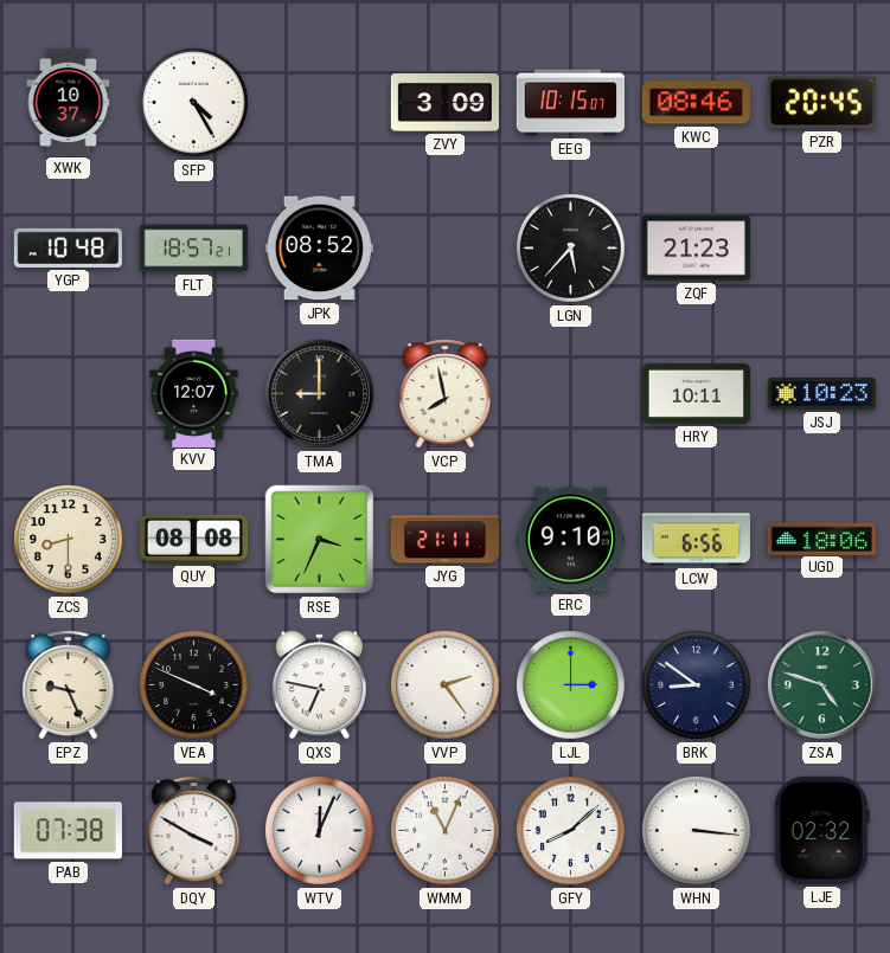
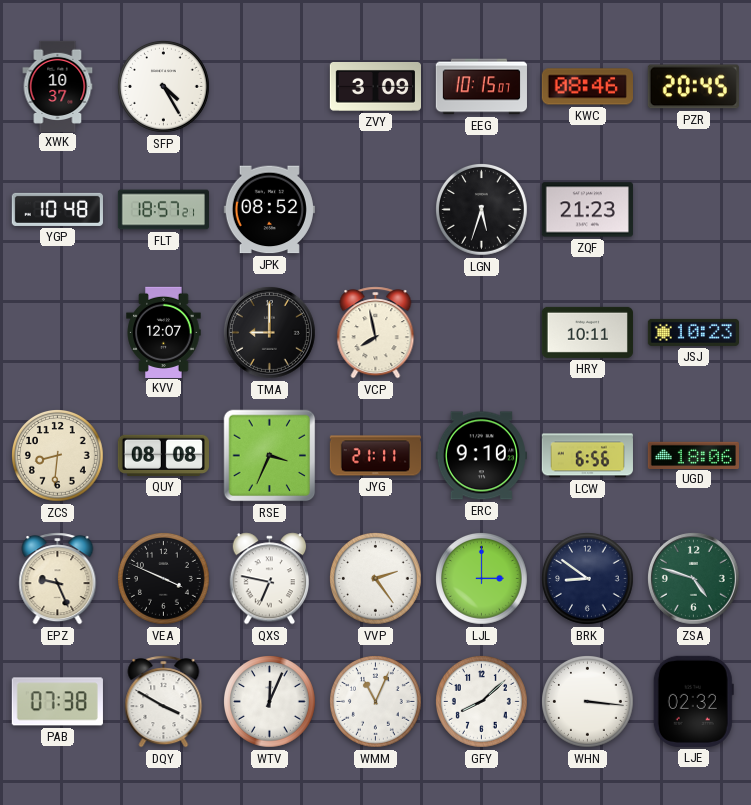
LGN: 5:37 -> 5:33
ZCS: 8:30 -> 8:31
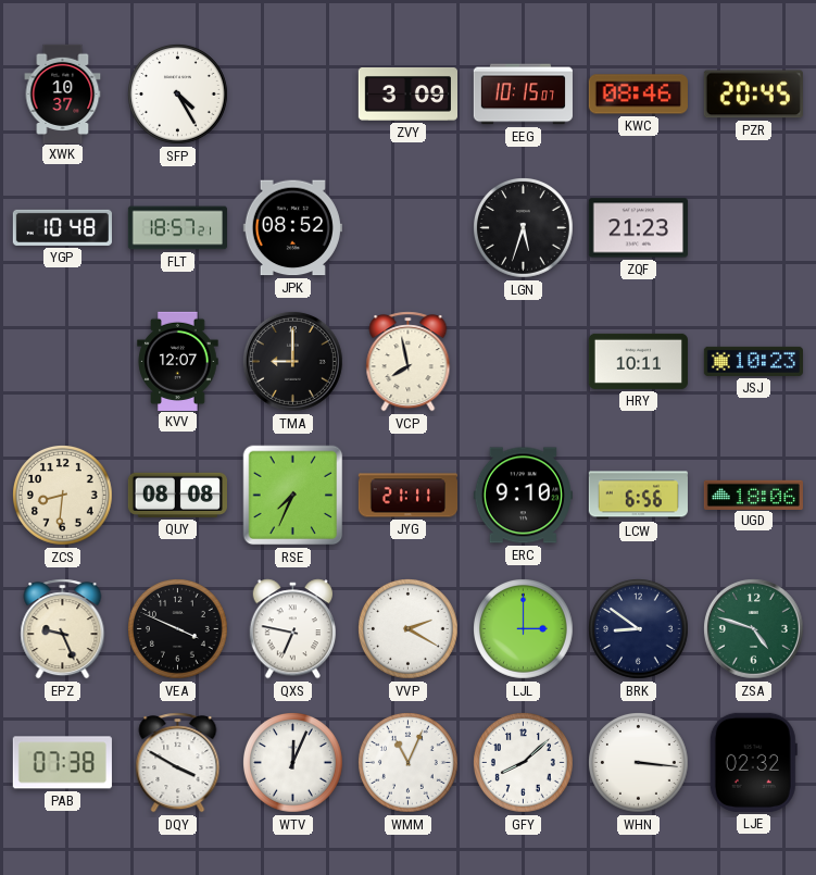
RSE: 3:34 -> 7:34
VVP: 2:24 -> 2:20
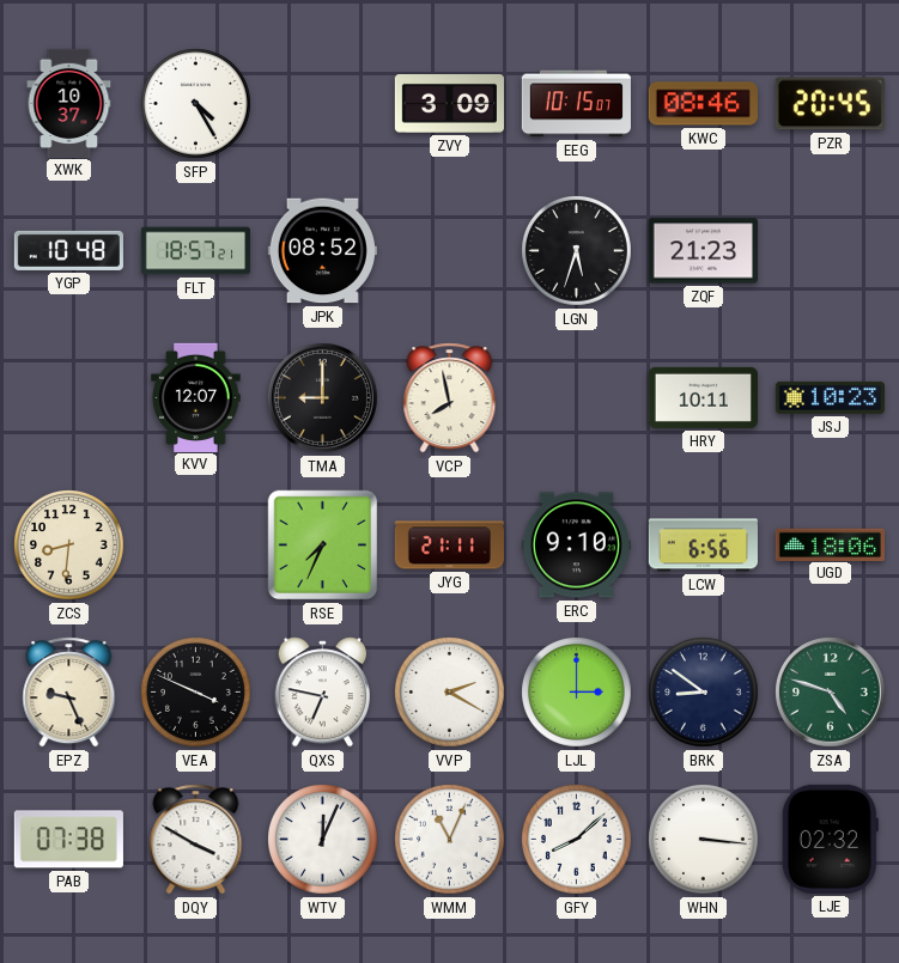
QUY: 08:08 -> none
